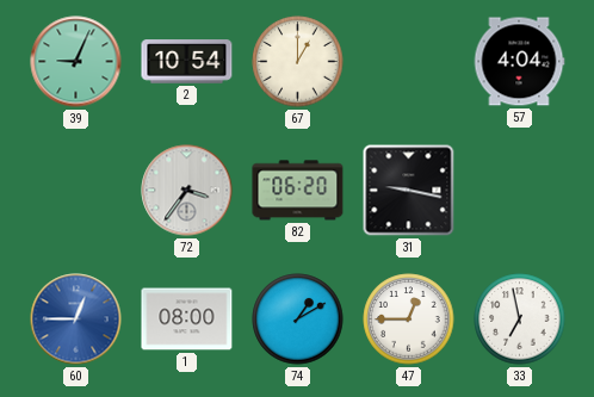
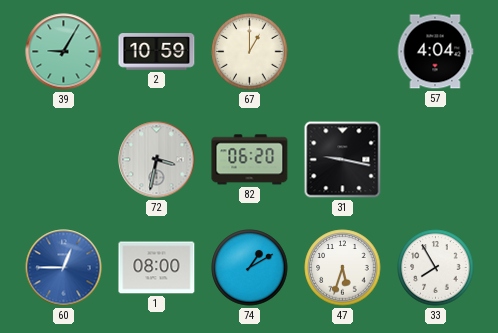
39: 9:04 -> 9:05
2: 10:54 -> 10:59
72: 3:36 -> 3:32
47: 12:45 -> 5:33
33: 6:58 -> 7:55
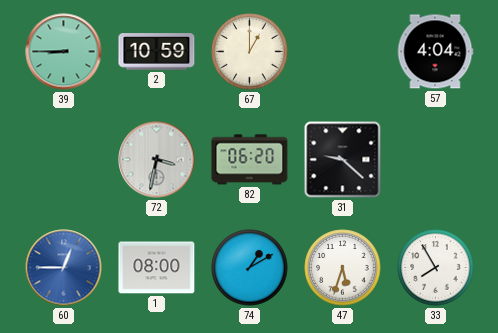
39: 9:05 -> 8:45
31: 9:17 -> 9:22
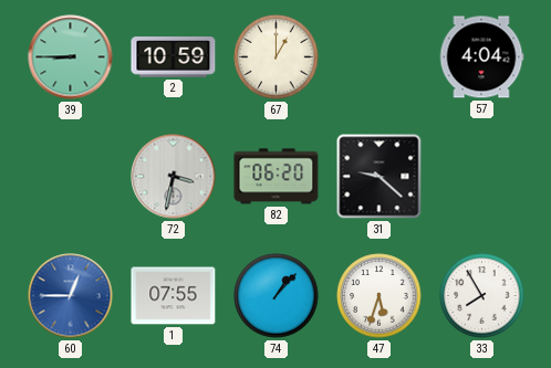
1: 08:00 -> 07:55
74: 1:10 -> 1:07
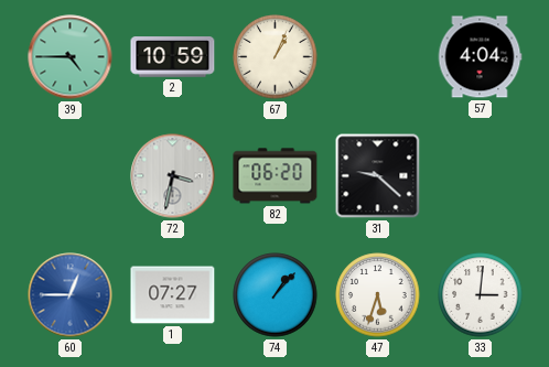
39: 8:45 -> 4:45
67: 1:00 -> 1:04
1: 07:55 -> 07:27
33: 7:55 -> 3:01
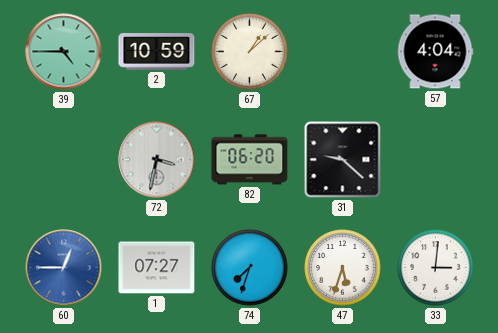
67: 1:04 -> 1:08
74: 1:07 -> 7:33
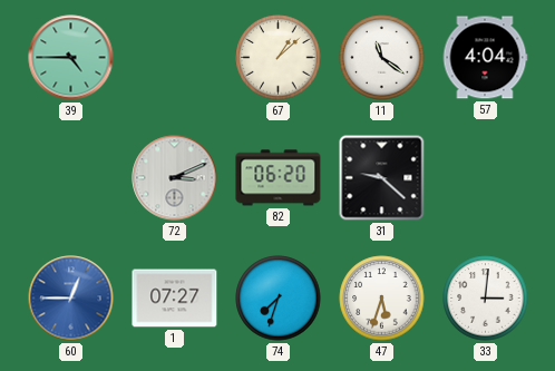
2: 10:59 -> none
11: none -> 11:21
72: 3:32 -> 3:11
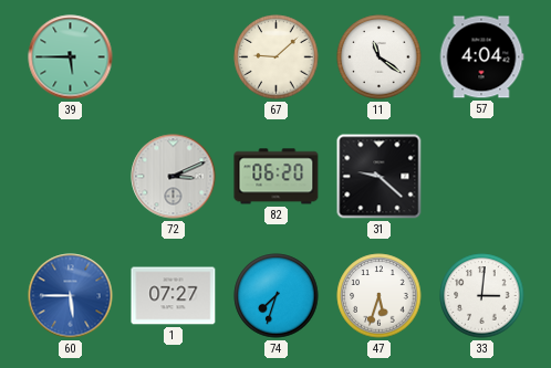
39: 4:45 -> 5:45
67: 1:08 -> 9:08
60: 12:45 -> 5:45
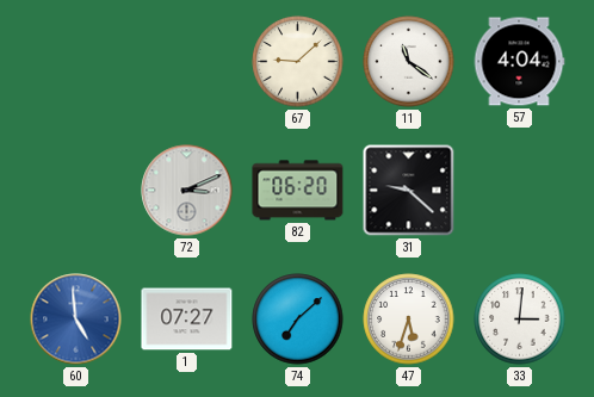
39: 5:45 -> none
60: 5:45 -> 4:59
74: 7:33 -> 7:08
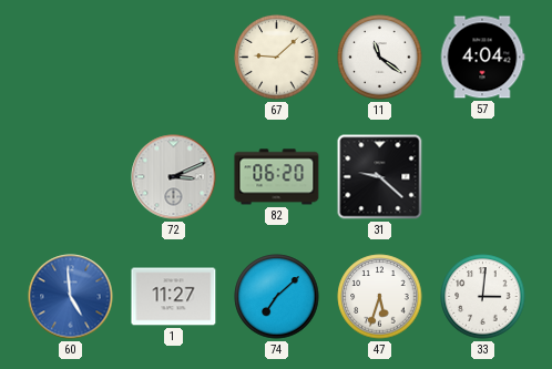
1: 07:27 -> 11:27
